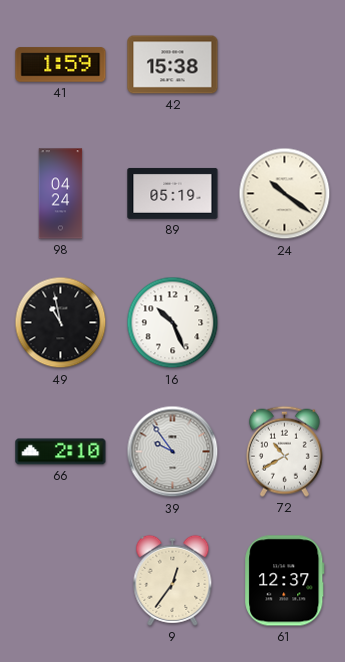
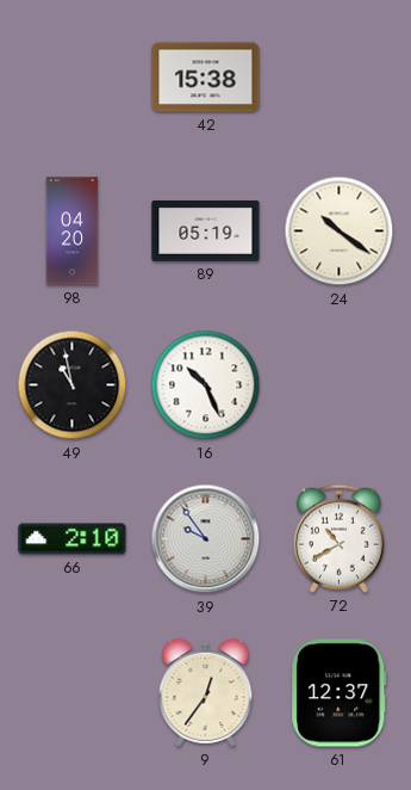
41: 1:59 -> none
98: 04:24 -> 04:20
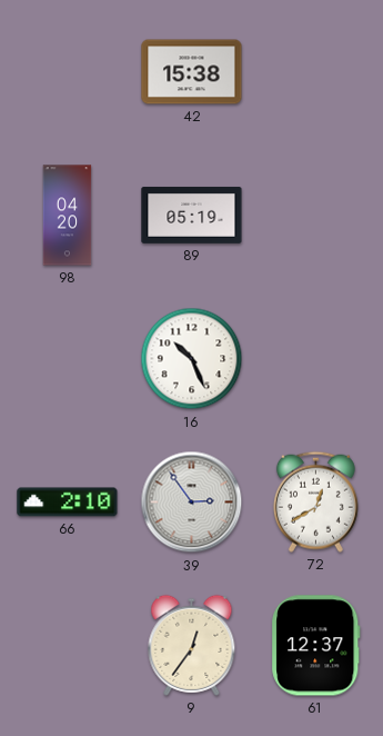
24: 10:21 -> none
49: 10:58 -> none
39: 9:54 -> 2:54
72: 10:40 -> 12:40
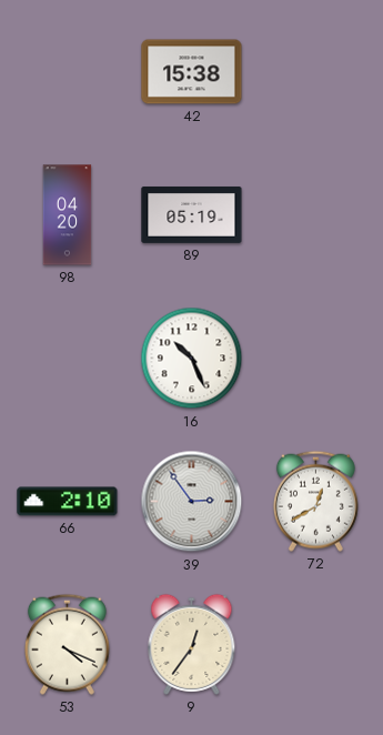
53: none -> 4:19
61: 12:37 -> none
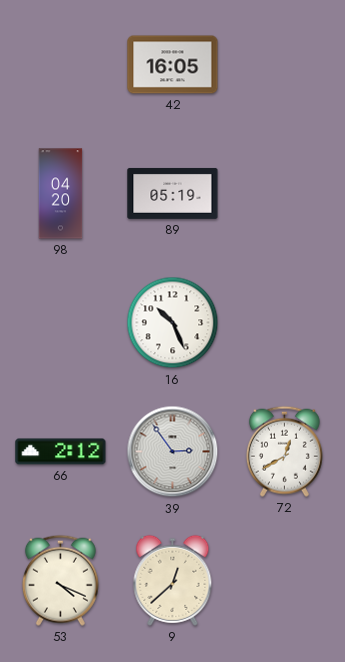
42: 15:38 -> 16:05
66: 2:10 -> 2:12
9: 12:36 -> 12:38
